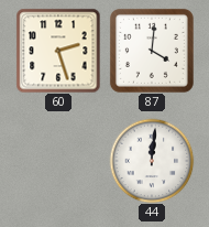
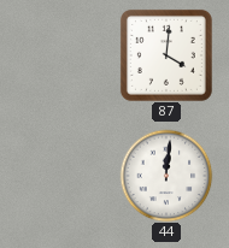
60: 2:27 -> none
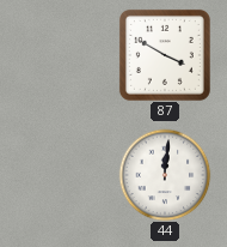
87: 4:01 -> 3:50
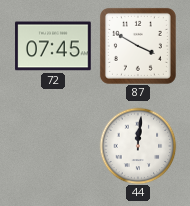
72: none -> 07:45
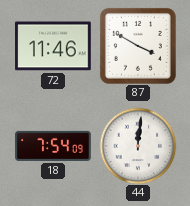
72: 07:45 -> 11:46
18: none -> 7:54
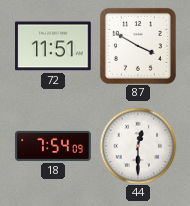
72: 11:46 -> 11:51
44: 12:01 -> 12:30
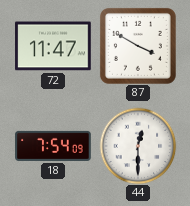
72: 11:51 -> 11:47
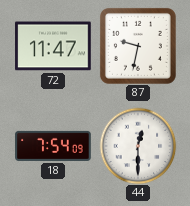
87: 3:50 -> 9:32
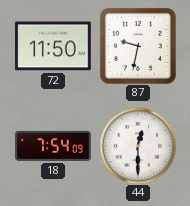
72: 11:47 -> 11:50
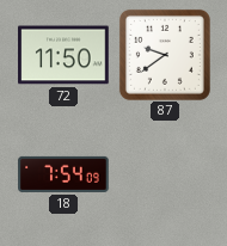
87: 9:32 -> 9:39
44: 12:30 -> none
